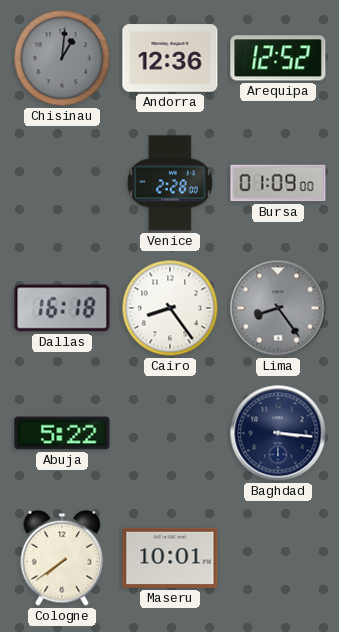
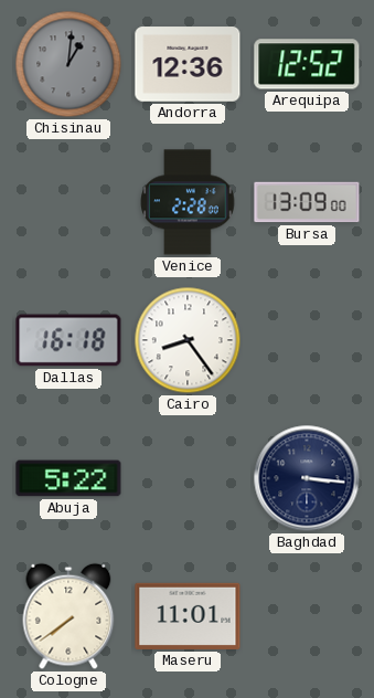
Bursa: 01:09 -> 13:09
Lima: 8:24 -> none
Maseru: 10:01 -> 11:01
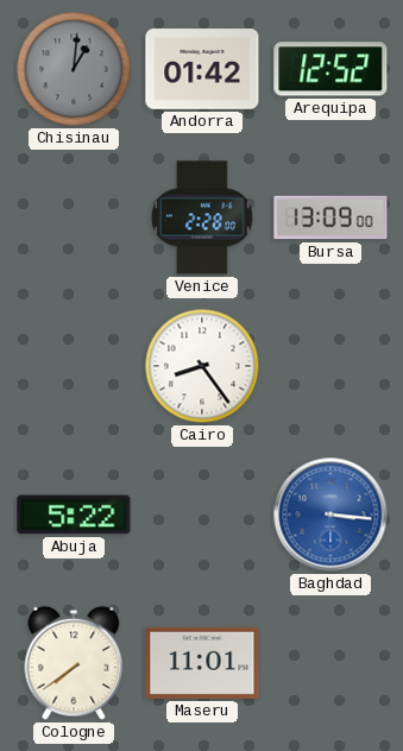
Andorra: 12:36 -> 01:42
Dallas: 16:18 -> none
Baghdad dial: navy -> blue
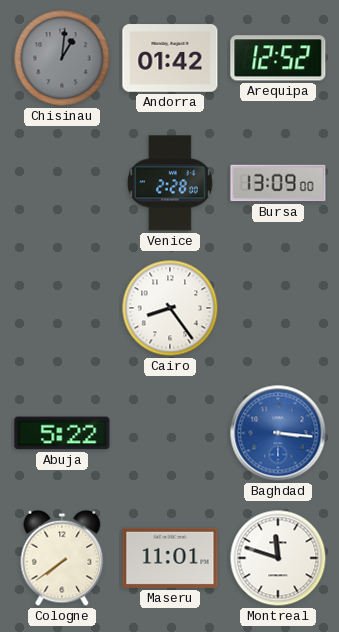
Montreal: none -> 11:48
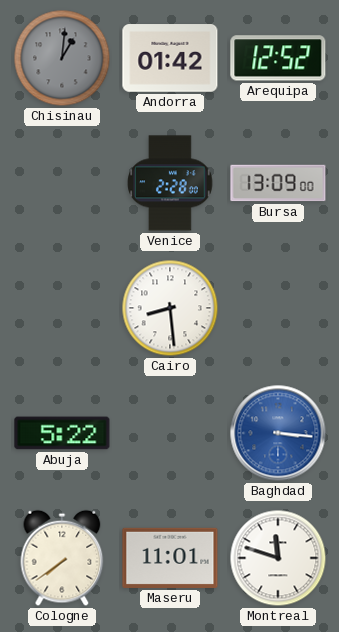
Cairo: 8:24 -> 8:29
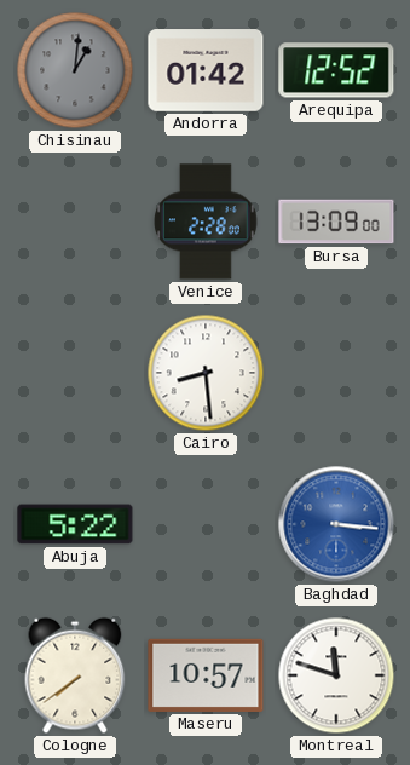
Maseru: 11:01 -> 10:57
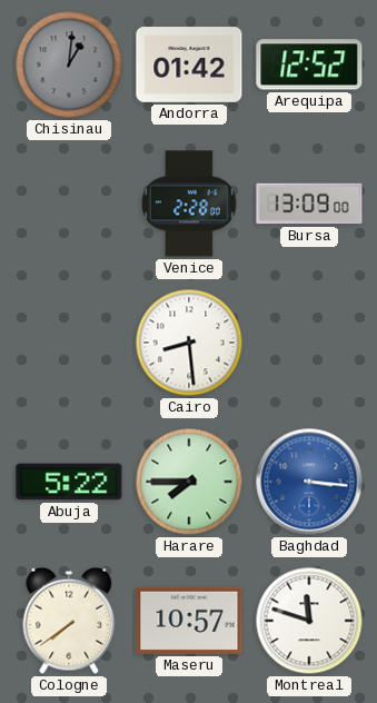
Harare: none -> 7:45
